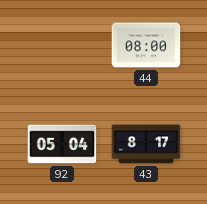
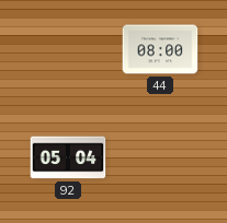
43: 8:17 -> none
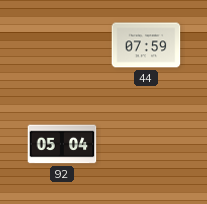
44: 08:00 -> 07:59
